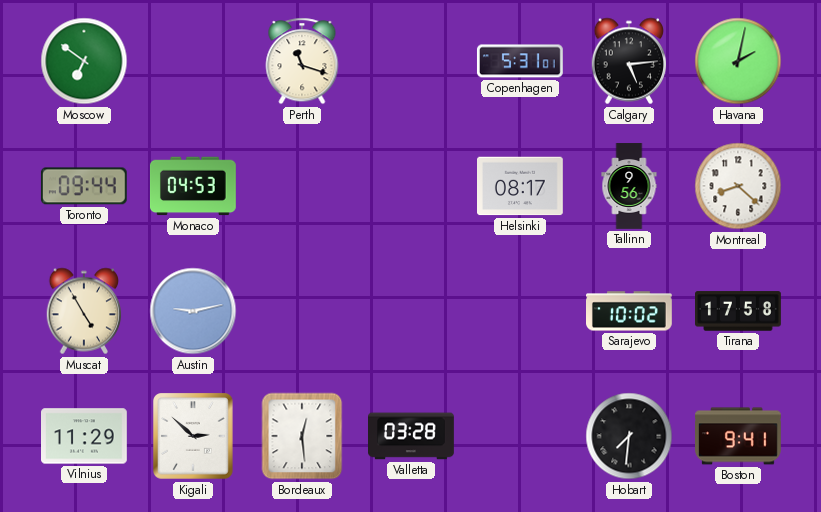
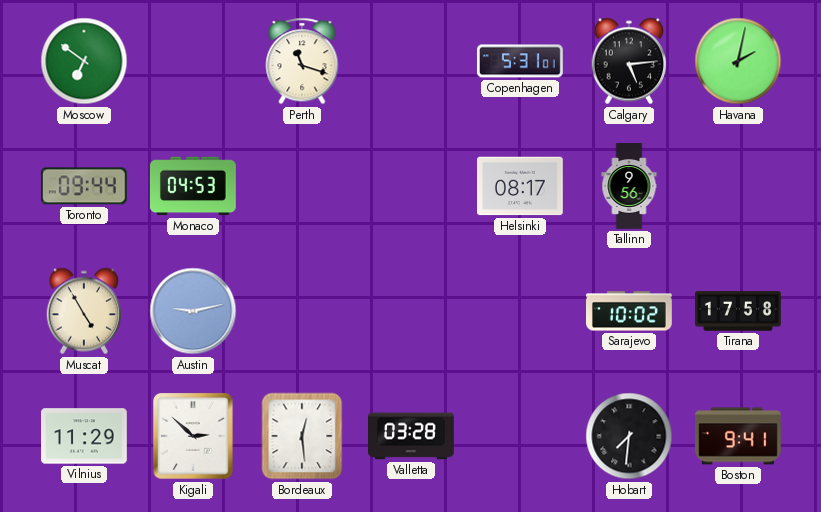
Montreal: 8:22 -> none
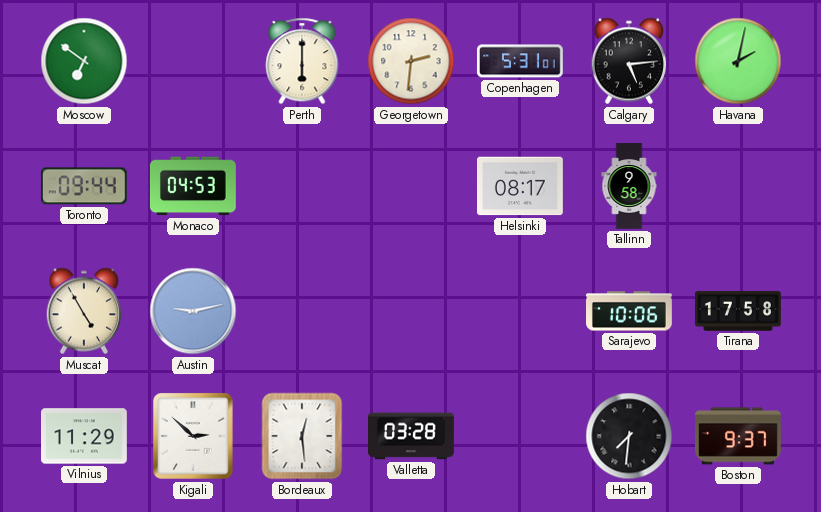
Perth: 11:18 -> 6:00
Georgetown: none -> 2:31
Tallinn: 9:56 -> 9:58
Sarajevo: 10:02 -> 10:06
Boston: 9:41 -> 9:37
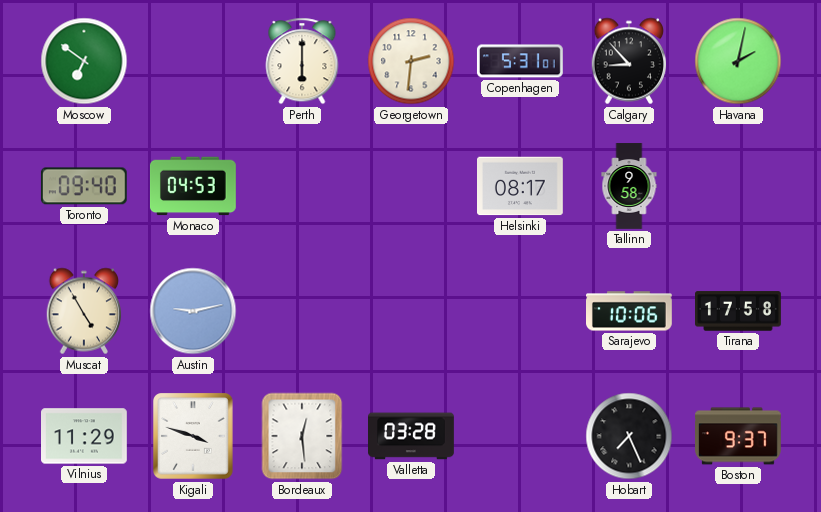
Calgary: 5:14 -> 8:53
Toronto: 09:44 -> 09:40
Kigali: 2:52 -> 3:48
Hobart: 7:31 -> 7:26
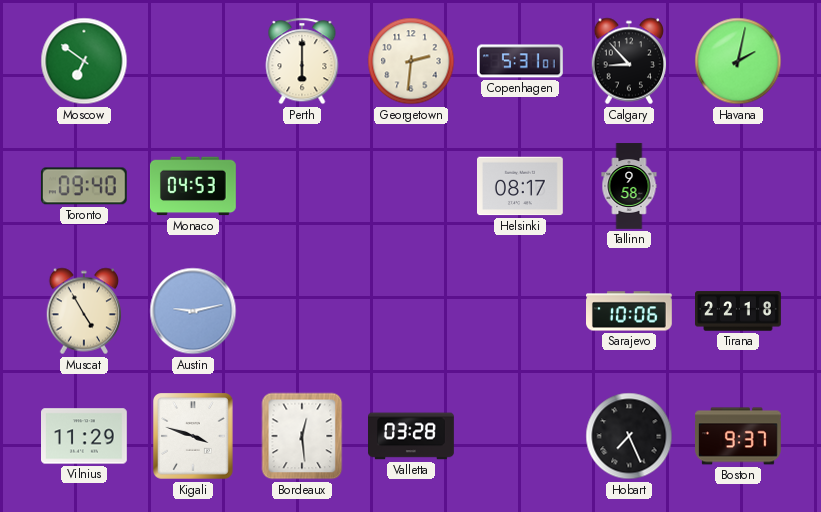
Tirana: 17:58 -> 22:18
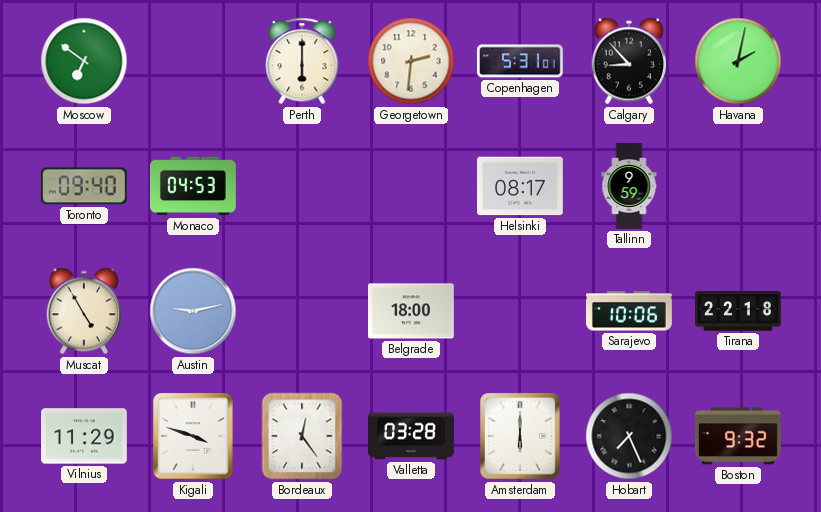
Tallinn: 9:58 -> 9:59
Belgrade: none -> 18:00
Bordeaux: 12:29 -> 12:24
Amsterdam: none -> 6:00
Boston: 9:37 -> 9:32
